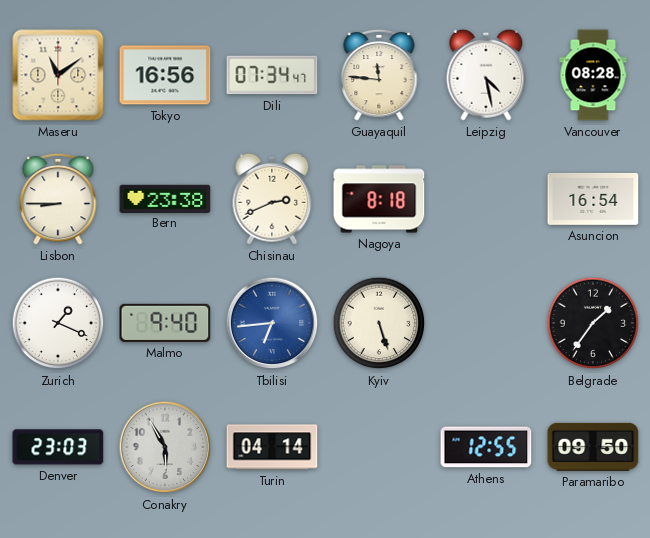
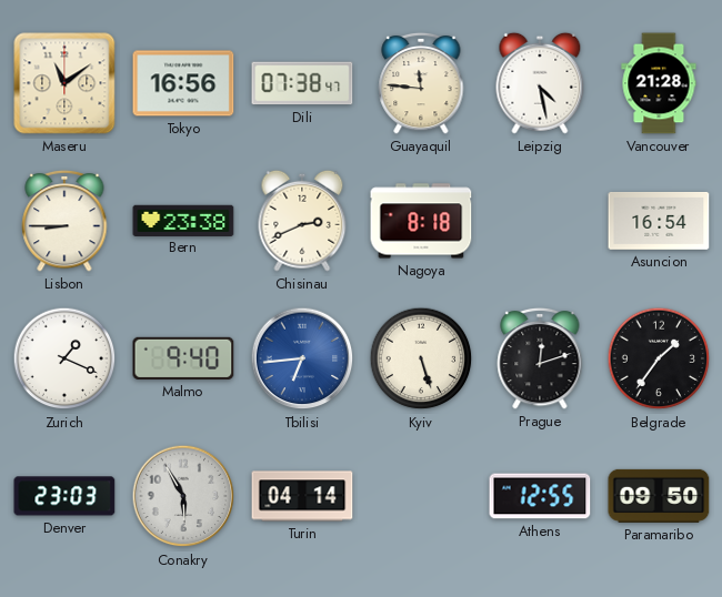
Dili: 07:34 -> 07:38
Vancouver: 08:28 -> 21:28
Prague: none -> 12:12
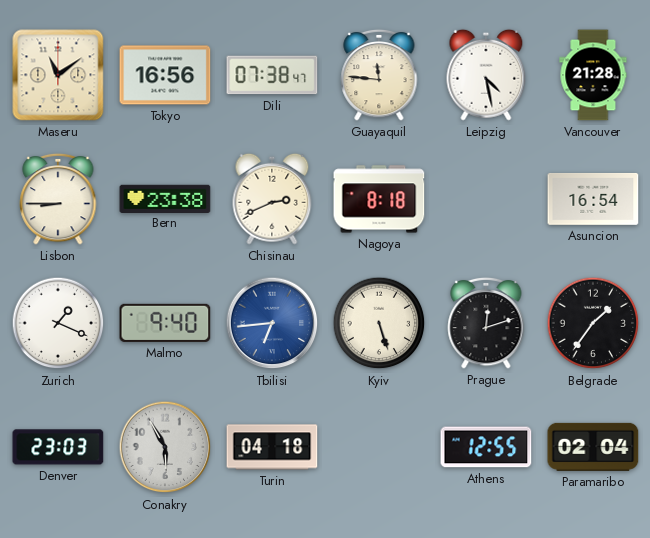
Turin: 04:14 -> 04:18
Paramaribo: 09:50 -> 02:04
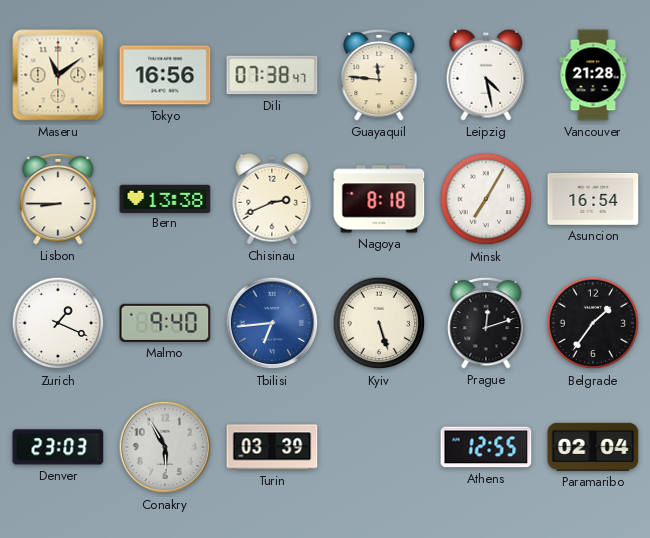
Bern: 23:38 -> 13:38
Minsk: none -> 7:05
Turin: 04:18 -> 03:39
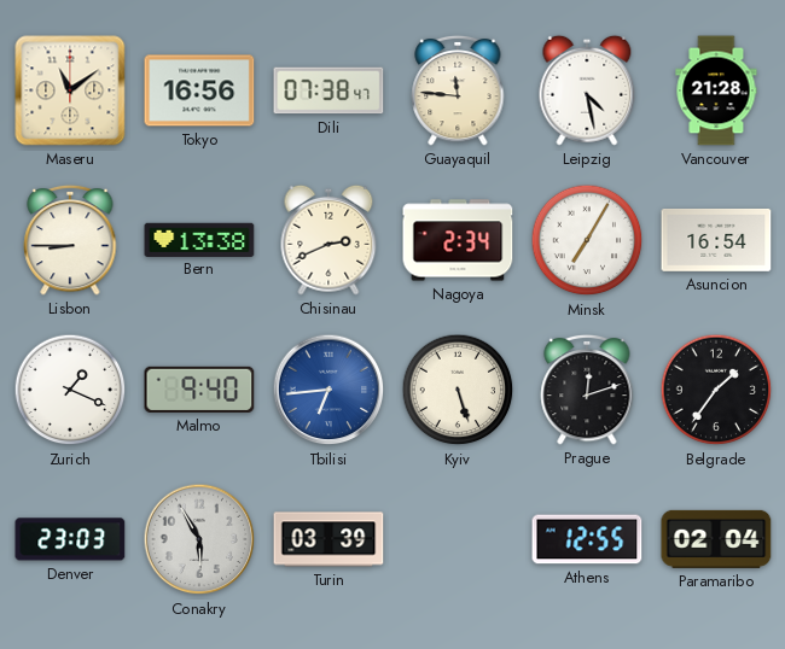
Nagoya: 8:18 -> 2:34
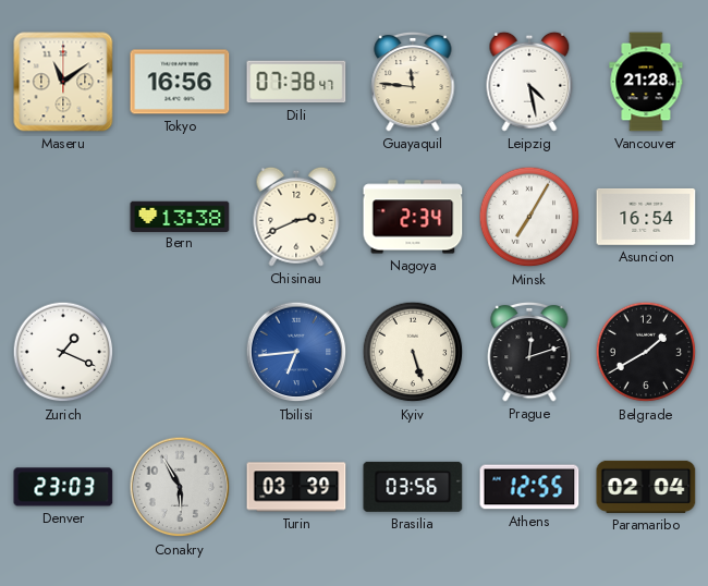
Lisbon: 8:45 -> none
Malmo: 9:40 -> none
Belgrade: 1:36 -> 1:40
Brasilia: none -> 03:56
